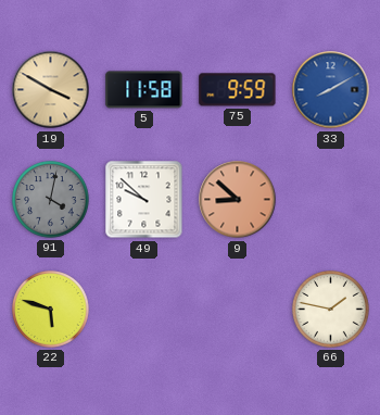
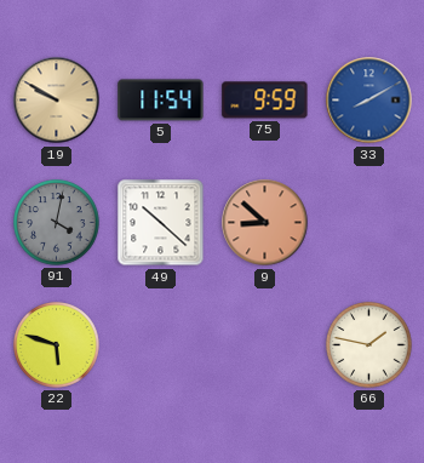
19: 3:50 -> 9:50
5: 11:58 -> 11:54
49: 9:52 -> 10:22
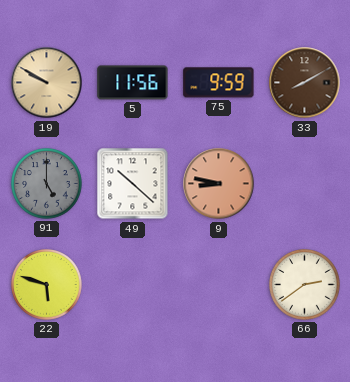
5: 11:54 -> 11:56
33 dial: blue -> brown
91: 4:02 -> 5:00
9: 8:52 -> 8:47
66: 1:47 -> 2:39
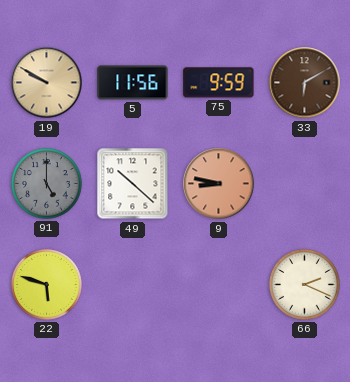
33: 8:10 -> 6:10
66: 2:39 -> 2:19
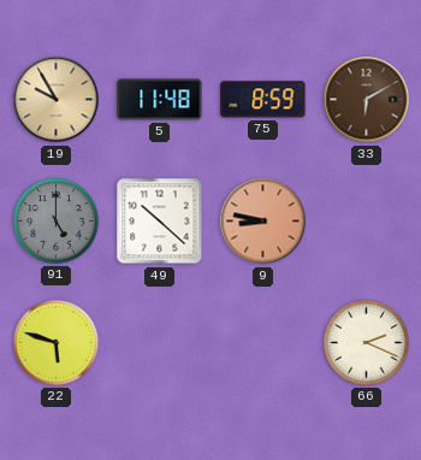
19: 9:50 -> 9:55
5: 11:56 -> 11:48
75: 9:59 -> 8:59
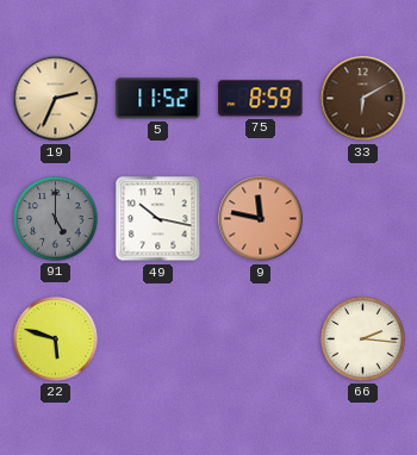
19: 9:55 -> 2:34
5: 11:48 -> 11:52
49: 10:22 -> 10:17
9: 8:47 -> 11:47
66: 2:19 -> 2:16
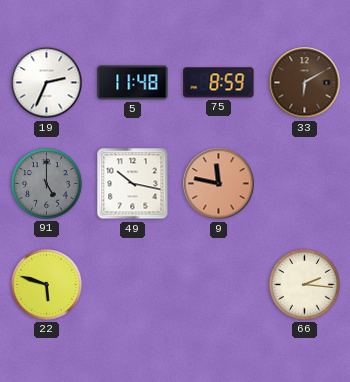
19 dial: champagne -> white
5: 11:52 -> 11:48
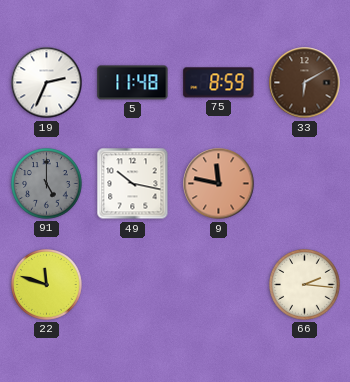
22: 5:48 -> 11:48
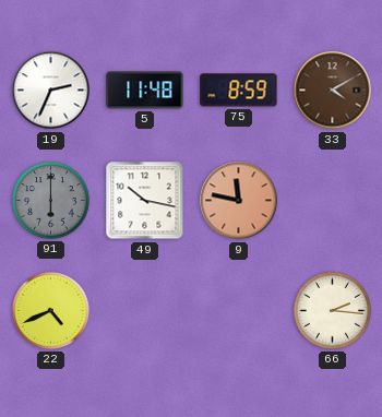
33: 6:10 -> 4:10
91: 5:00 -> 6:00
22: 11:48 -> 4:41
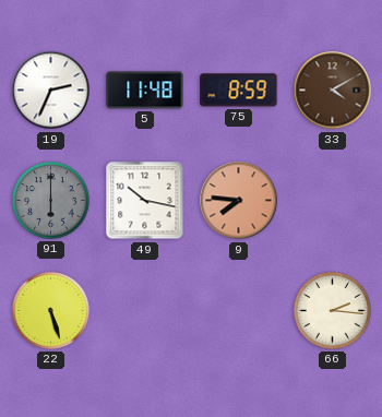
9: 11:47 -> 7:46
22: 4:41 -> 5:27
